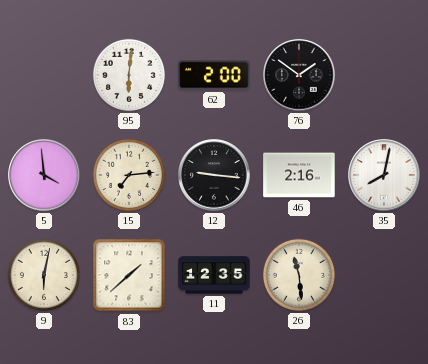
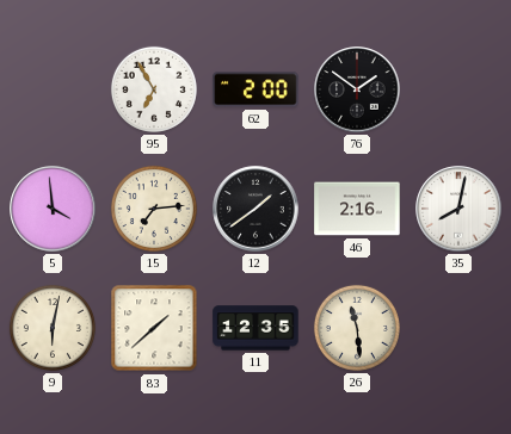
95: 6:01 -> 6:55
12: 9:16 -> 1:39
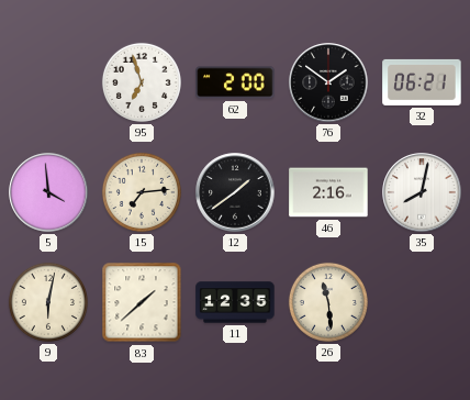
95: 6:55 -> 6:57
32: none -> 06:21
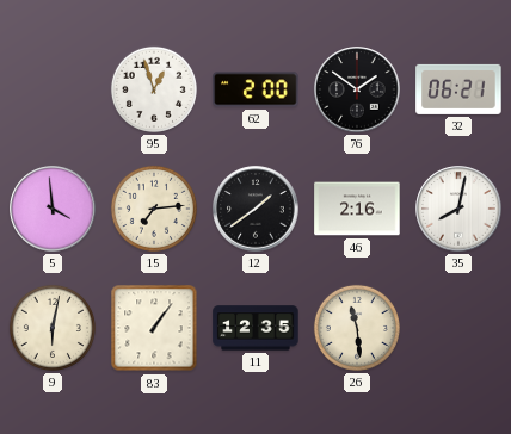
95: 6:57 -> 12:57
83: 1:38 -> 1:06
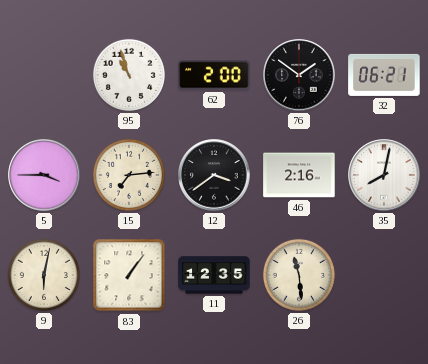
95: 12:57 -> 10:57
5: 3:59 -> 3:45
12: 1:39 -> 3:39
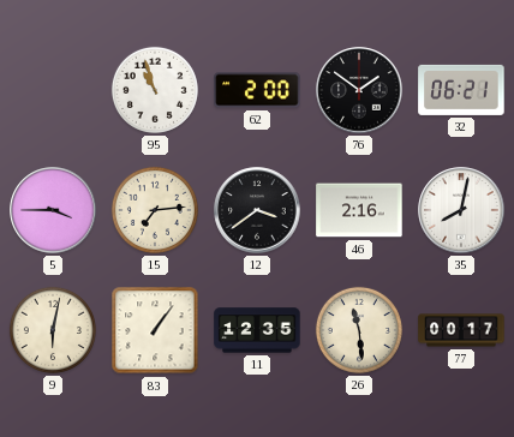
77: none -> 00:17
